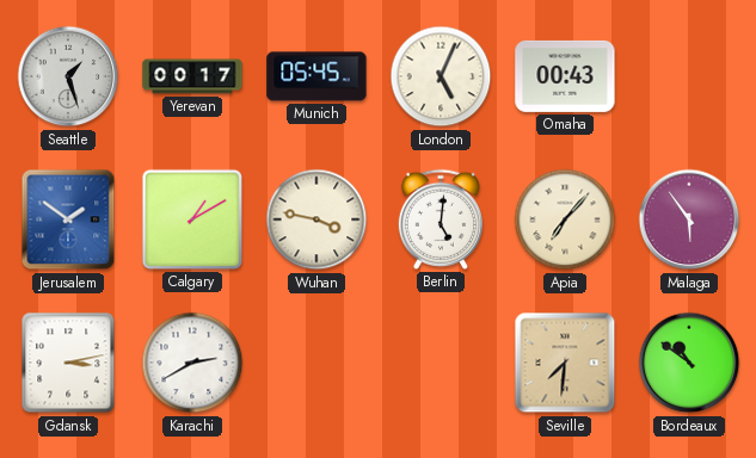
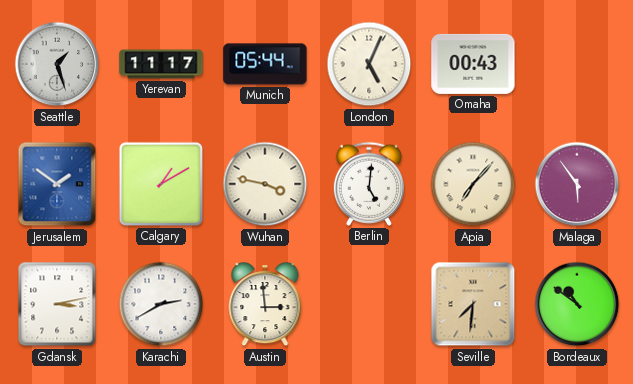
Yerevan: 00:17 -> 11:17
Munich: 05:45 -> 05:44
Austin: none -> 2:59
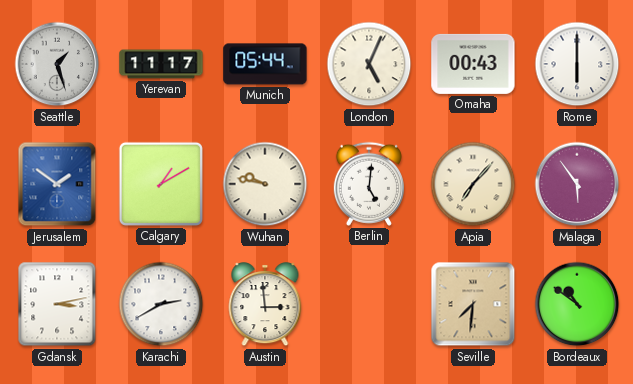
Rome: none -> 6:00
Wuhan: 3:47 -> 9:47
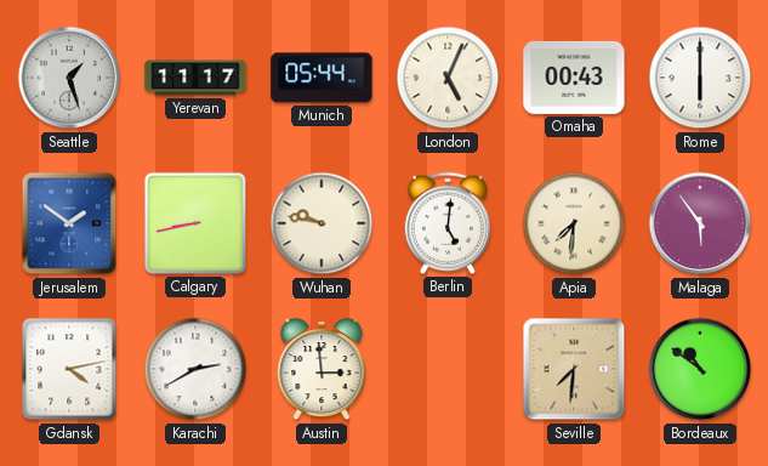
Calgary: 1:10 -> 8:43
Apia: 7:07 -> 7:31
Gdansk: 3:13 -> 4:13
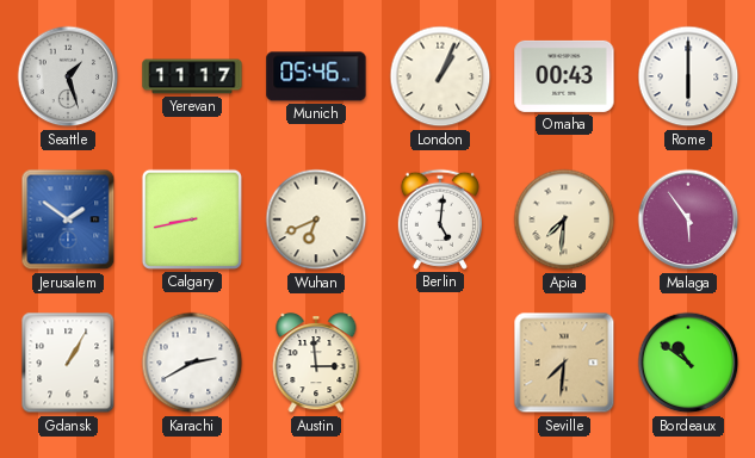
Munich: 05:44 -> 05:46
London: 5:04 -> 1:04
Wuhan: 9:47 -> 6:41
Gdansk: 4:13 -> 1:05
